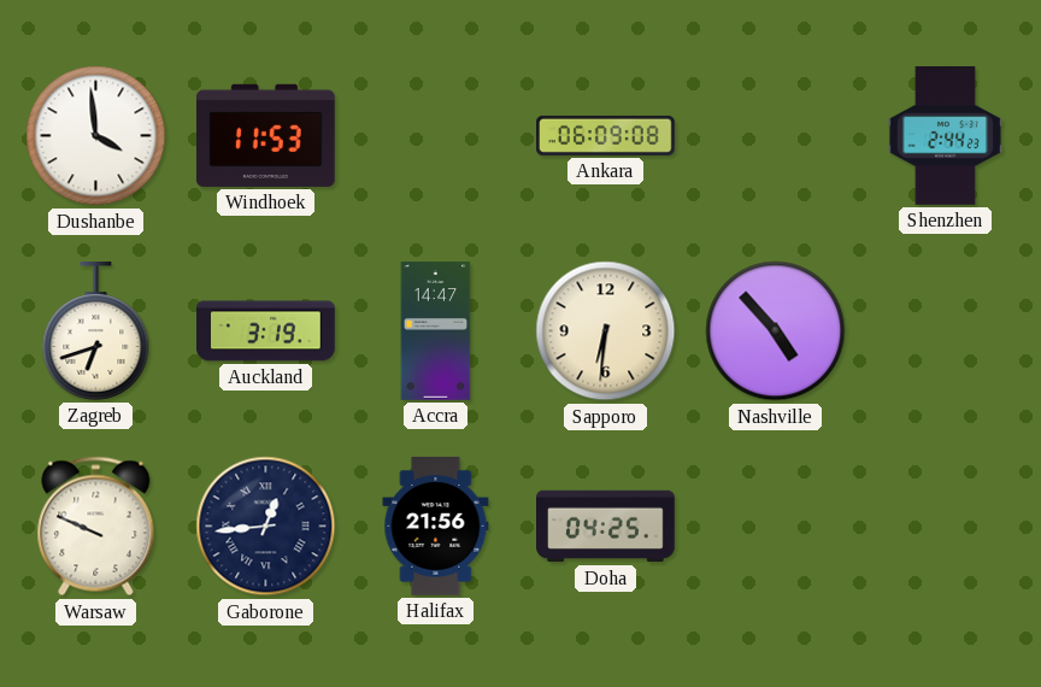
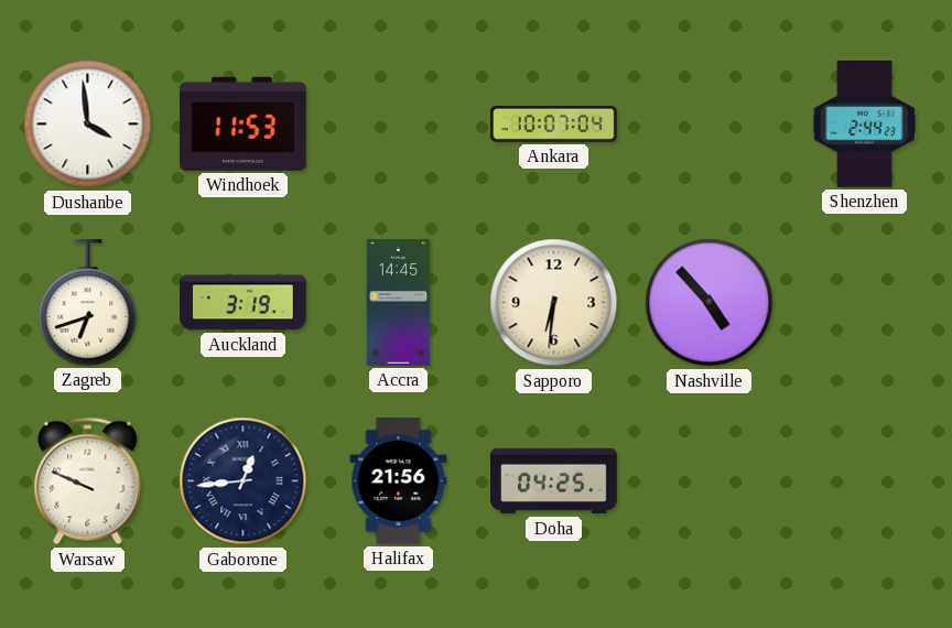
Ankara: 06:09 -> 10:07
Accra: 14:47 -> 14:45
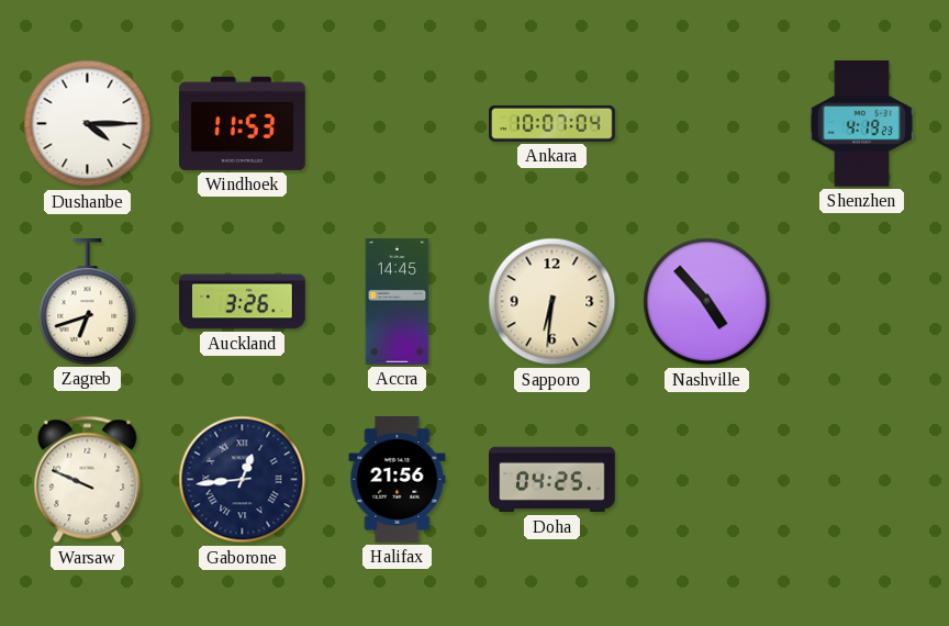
Dushanbe: 3:59 -> 4:15
Shenzhen: 2:44 -> 4:19
Auckland: 3:19 -> 3:26
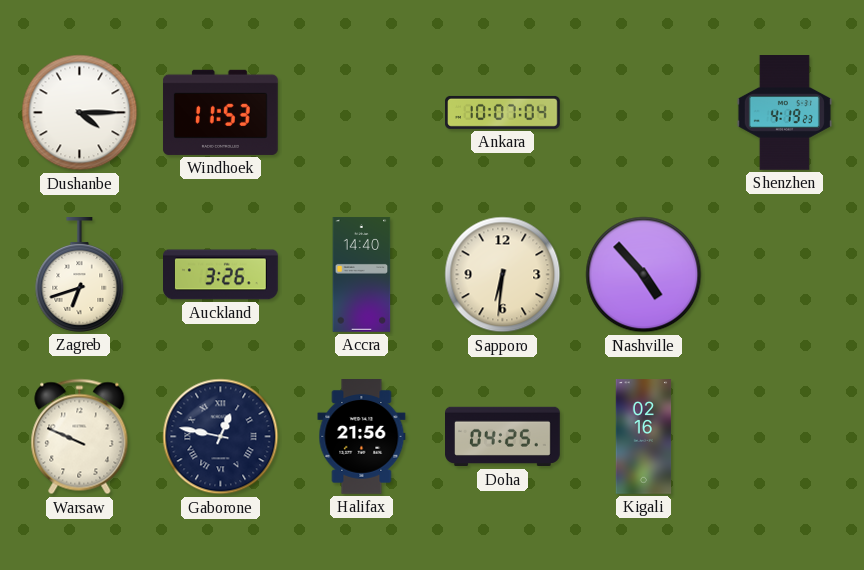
Accra: 14:45 -> 14:40
Gaborone: 12:44 -> 12:47
Kigali: none -> 02:16
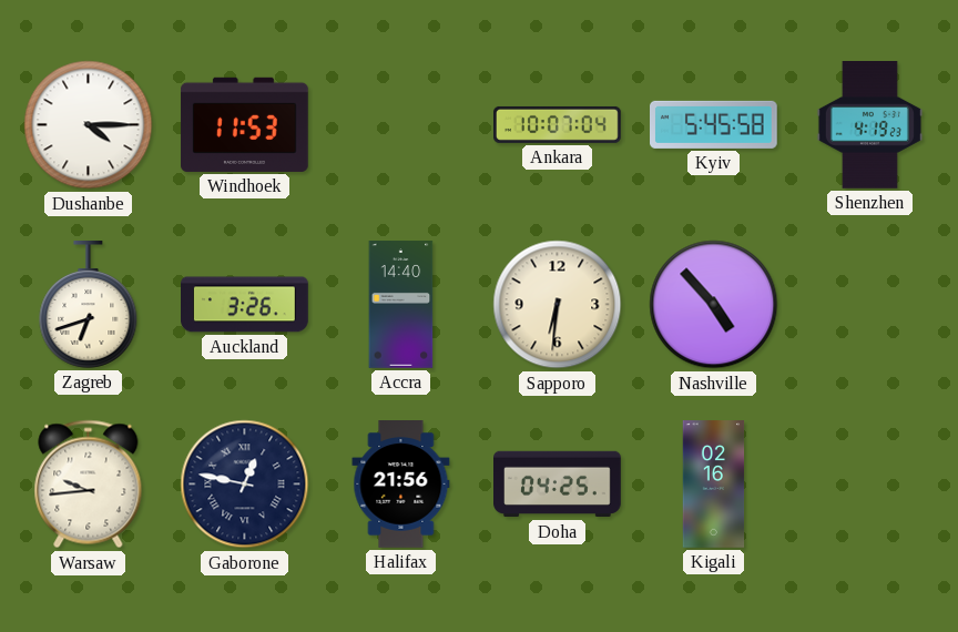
Kyiv: none -> 5:45
Warsaw: 9:49 -> 9:44
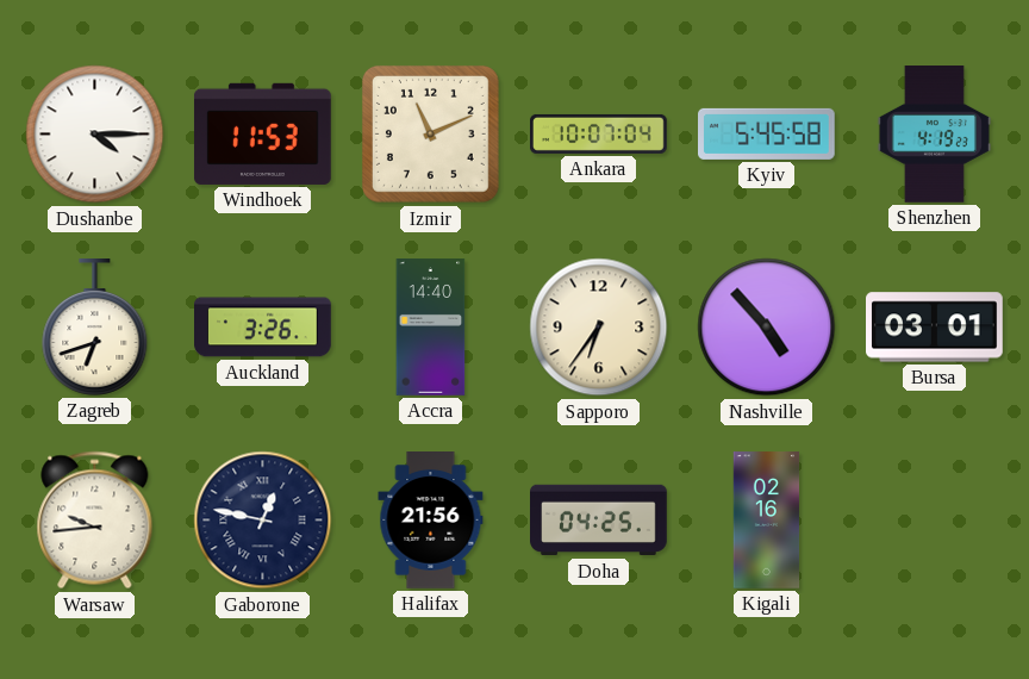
Izmir: none -> 11:11
Sapporo: 6:31 -> 6:36
Bursa: none -> 03:01
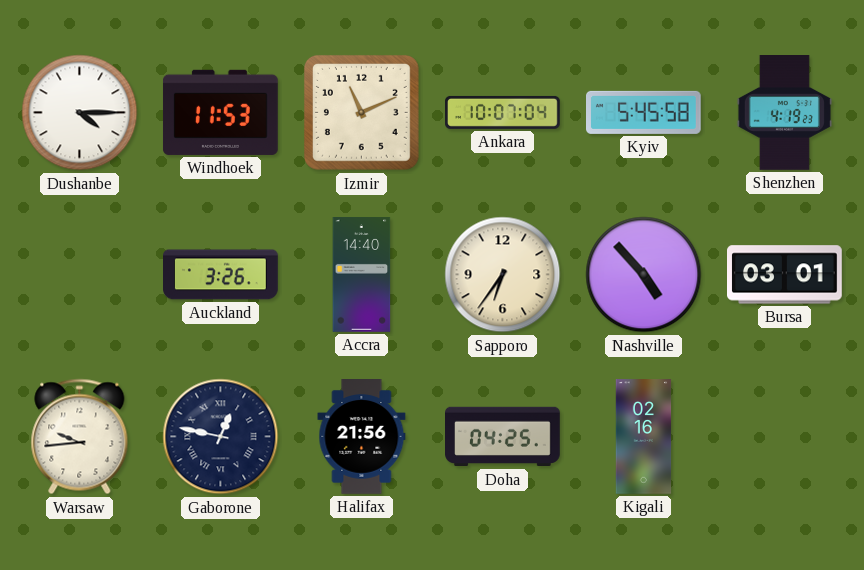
Zagreb: 6:42 -> none
